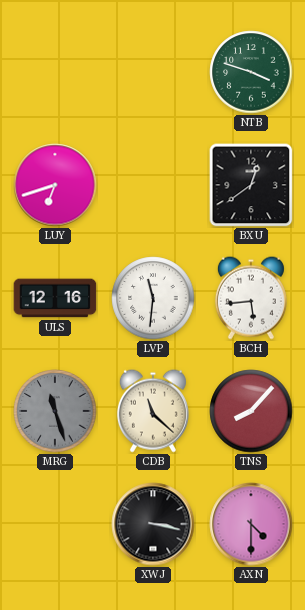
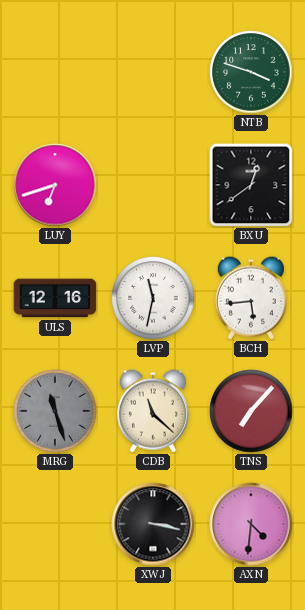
LVP: 11:31 -> 11:32
TNS: 8:07 -> 7:07
AXN: 4:30 -> 4:31
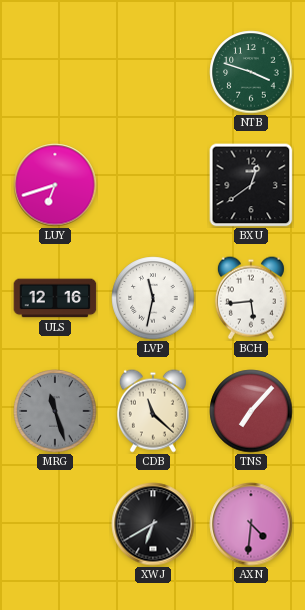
XWJ: 3:17 -> 6:40
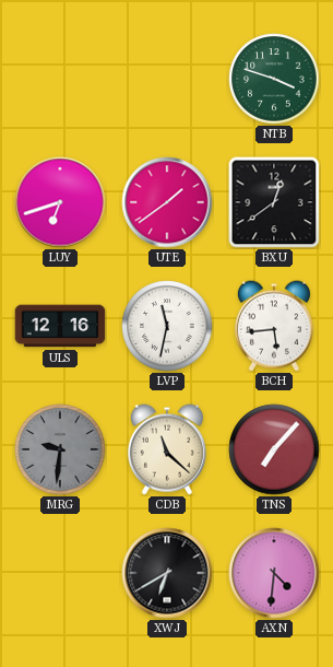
UTE: none -> 1:39
MRG: 11:27 -> 9:31
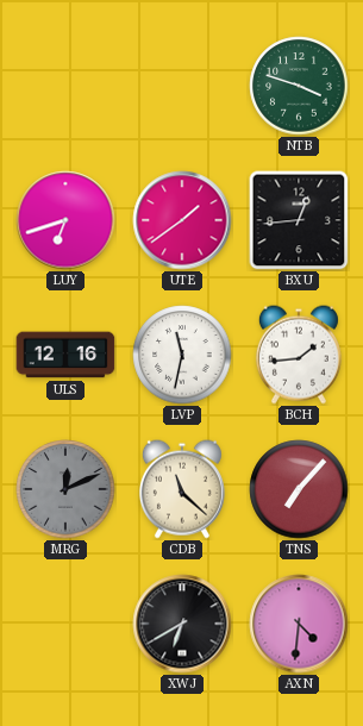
BXU: 12:39 -> 12:44
BCH: 5:44 -> 1:44
MRG: 9:31 -> 12:11
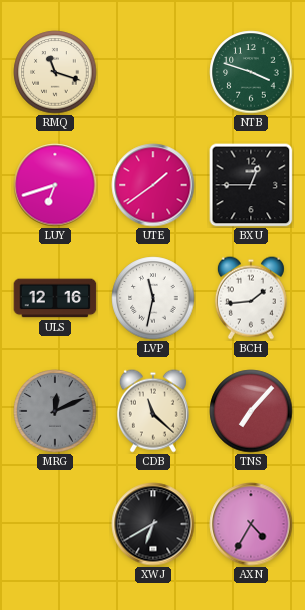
RMQ: none -> 11:18
BXU: 12:44 -> 12:45
AXN: 4:31 -> 4:35
